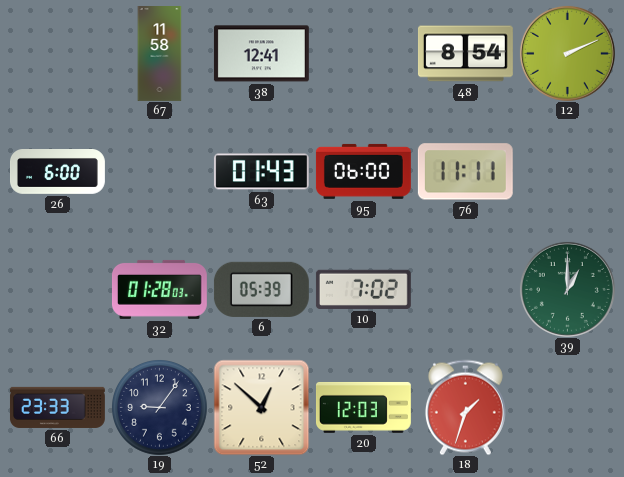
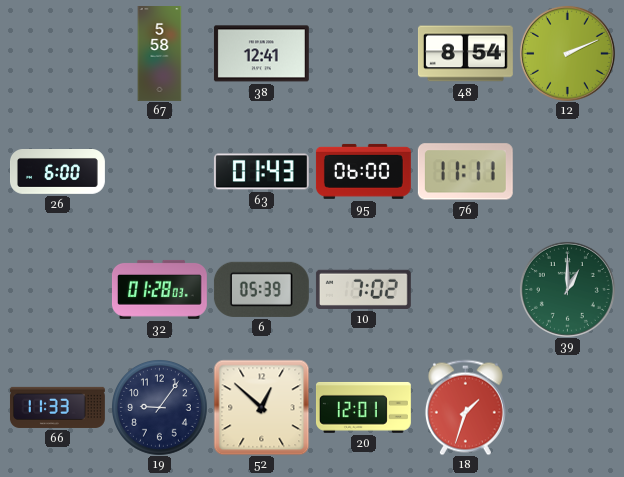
67: 11:58 -> 5:58
66: 23:33 -> 11:33
20: 12:03 -> 12:01
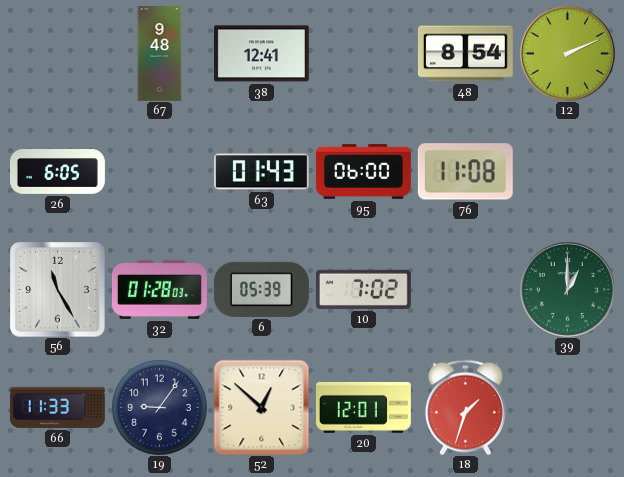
67: 5:58 -> 9:48
26: 6:00 -> 6:05
76: 11:11 -> 11:08
56: none -> 11:25
